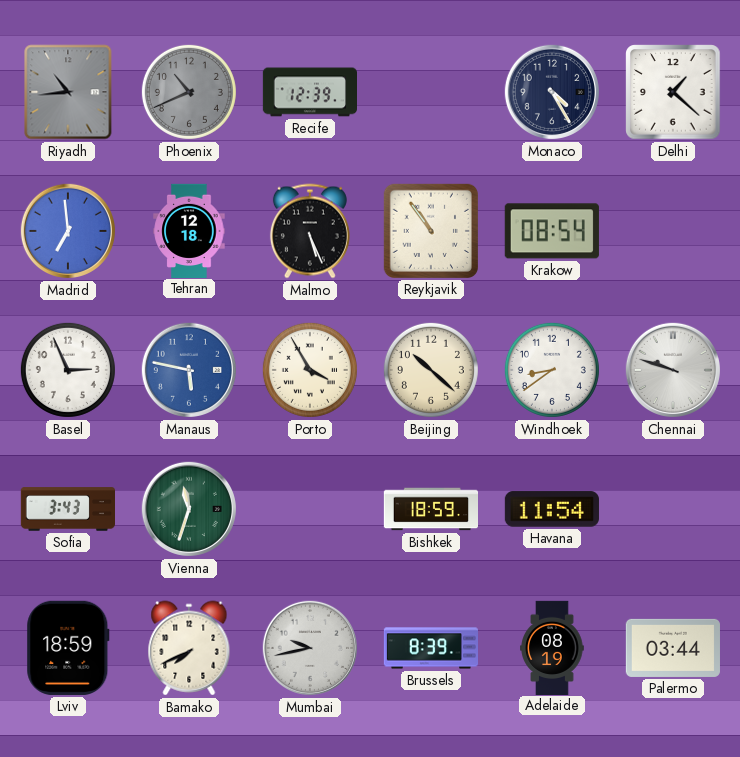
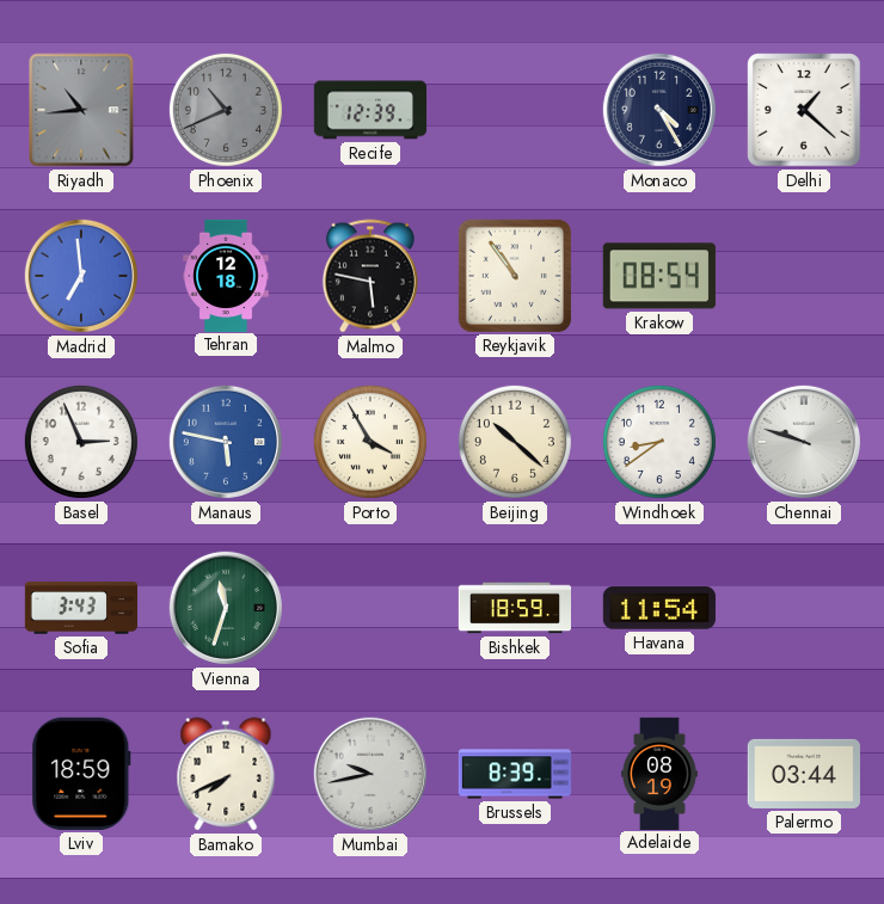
Malmo: 5:26 -> 5:47
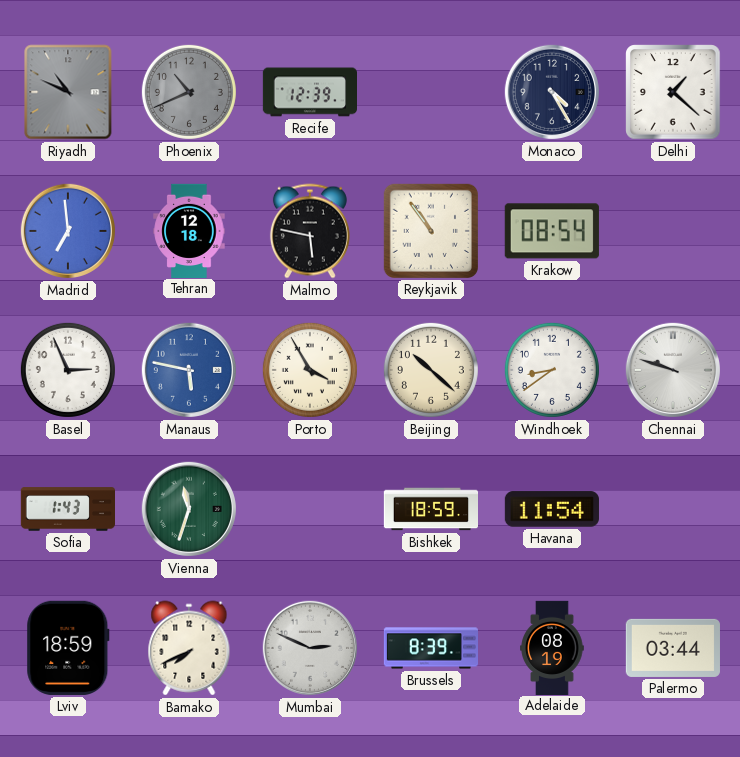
Riyadh: 10:44 -> 10:49
Sofia: 3:43 -> 1:43
Mumbai: 9:43 -> 2:49
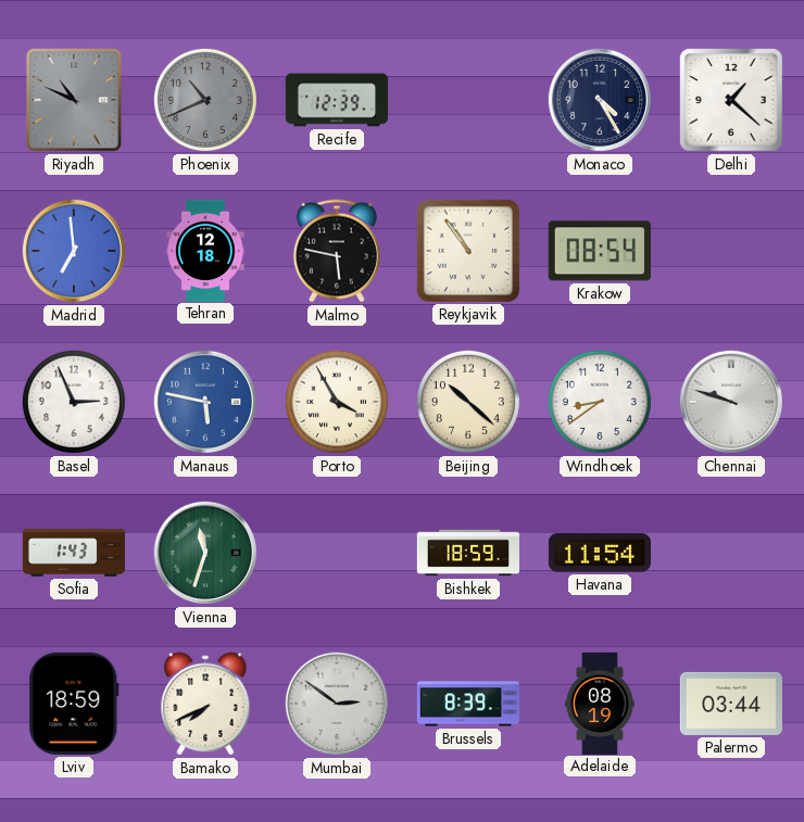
Mumbai: 2:49 -> 2:51
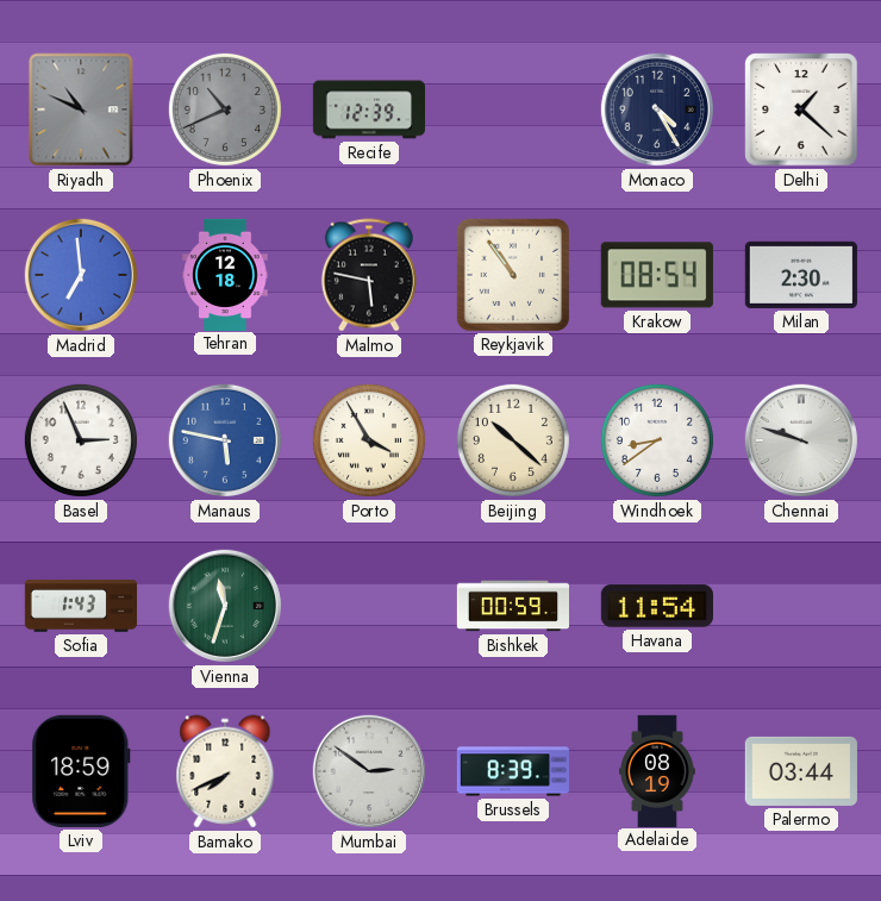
Milan: none -> 2:30
Bishkek: 18:59 -> 00:59
